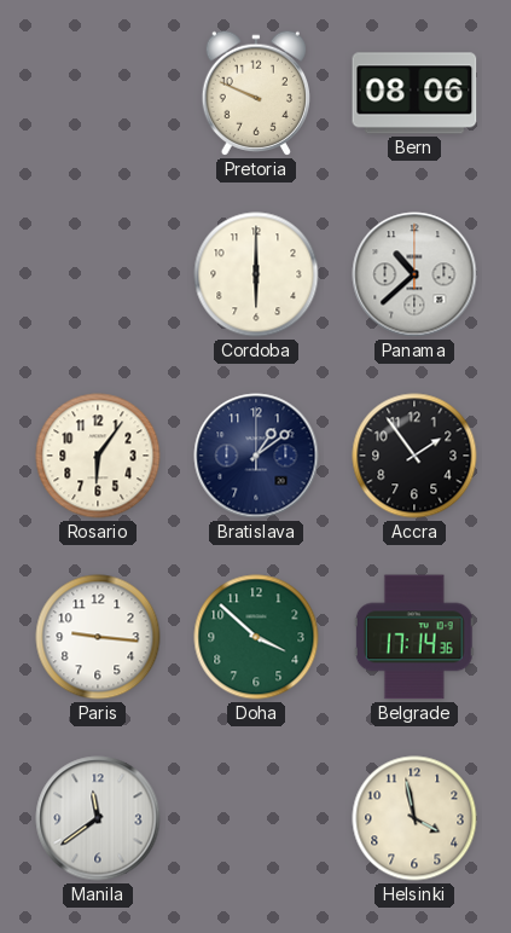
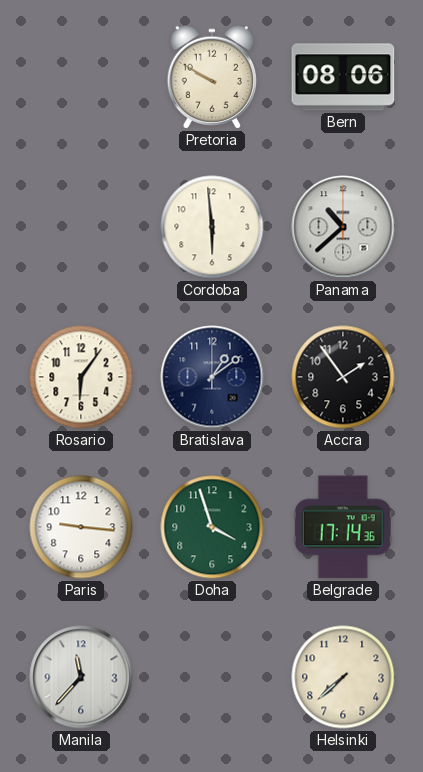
Pretoria: 9:49 -> 9:50
Cordoba: 6:00 -> 5:59
Doha: 3:52 -> 3:57
Manila: 11:39 -> 11:37
Helsinki: 3:58 -> 7:38
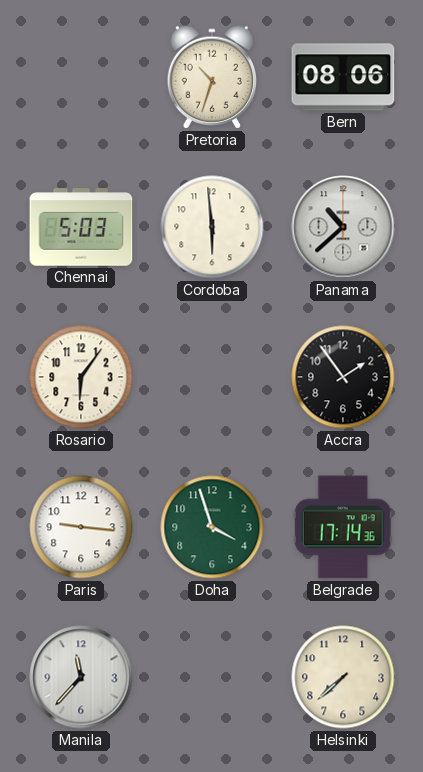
Pretoria: 9:50 -> 10:33
Chennai: none -> 5:03
Bratislava: 1:09 -> none
